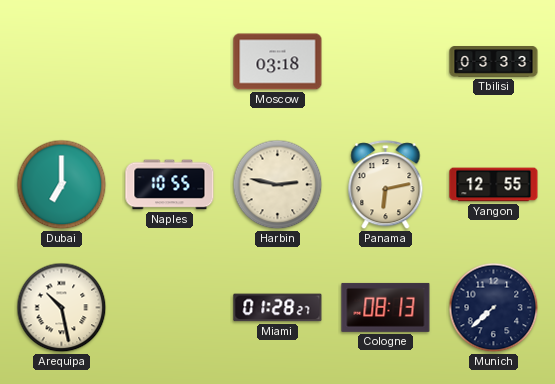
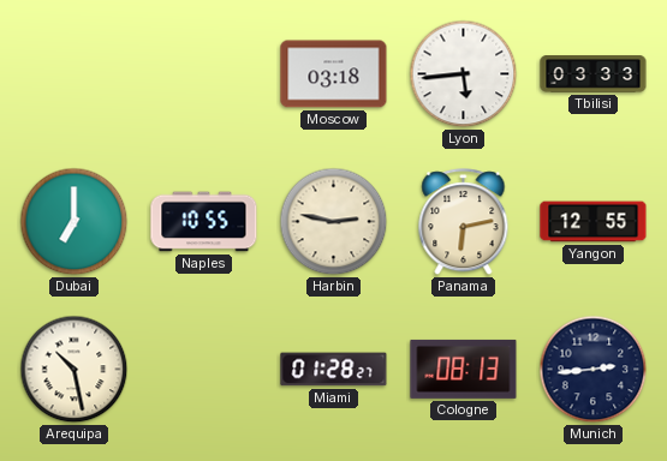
Lyon: none -> 5:44
Munich: 7:38 -> 2:44
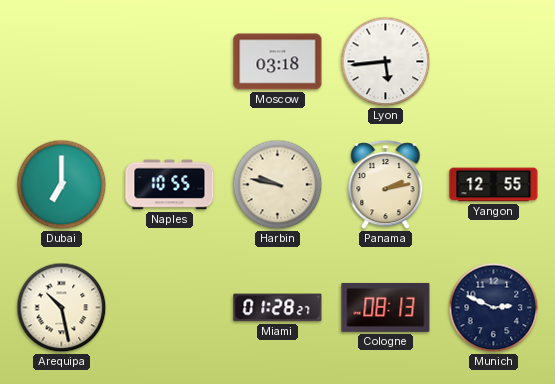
Tbilisi: 03:33 -> none
Harbin: 2:47 -> 9:47
Panama: 6:13 -> 2:13
Munich: 2:44 -> 2:49
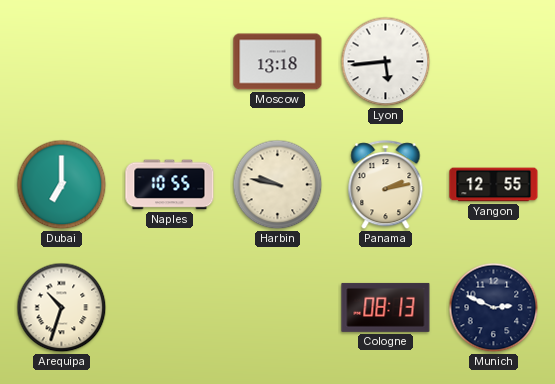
Moscow: 03:18 -> 13:18
Arequipa: 10:28 -> 10:33
Miami: 01:28 -> none
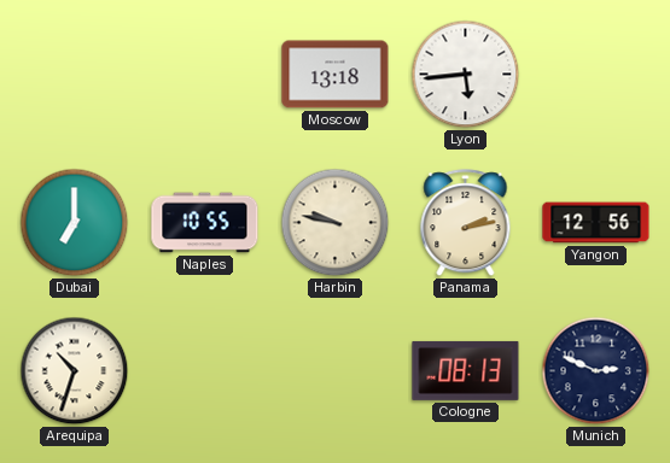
Yangon: 12:55 -> 12:56
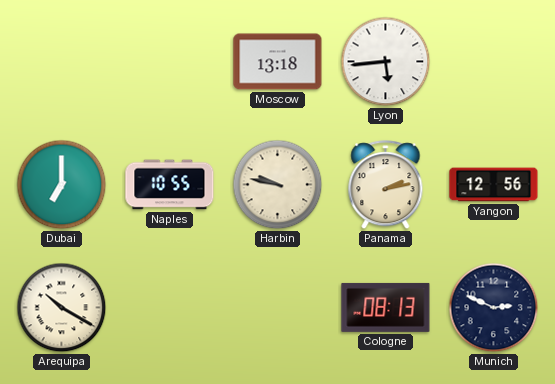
Arequipa: 10:33 -> 10:20
